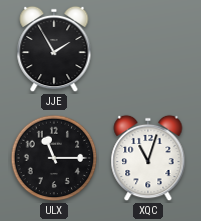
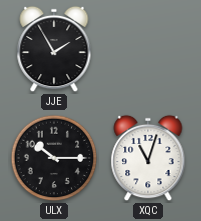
ULX: 11:15 -> 10:15
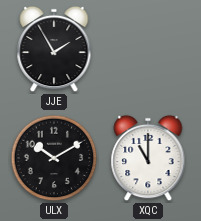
ULX: 10:15 -> 10:10
XQC: 11:03 -> 11:00
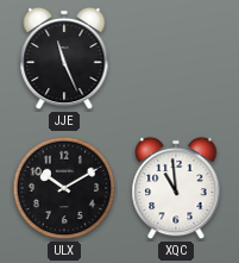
JJE: 1:55 -> 11:26
XQC: 11:00 -> 10:59
